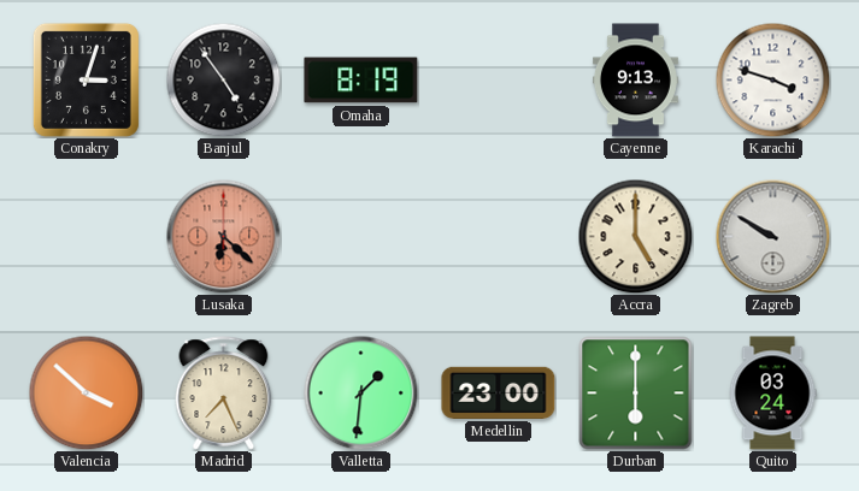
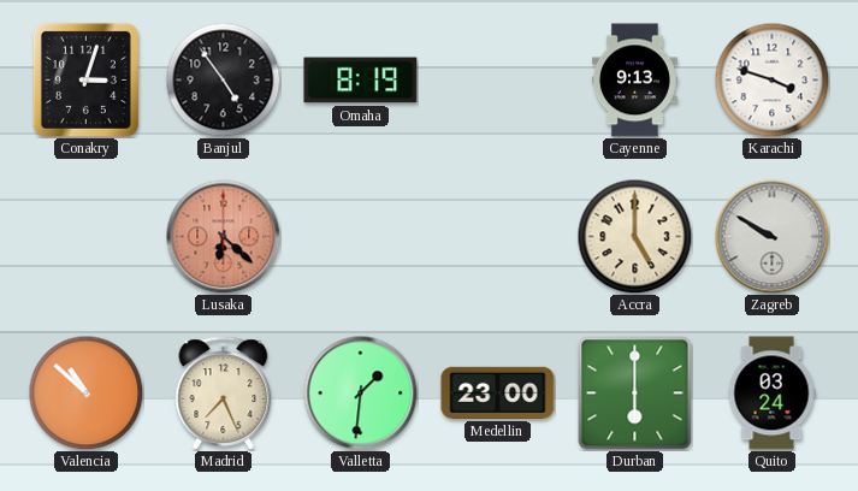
Valencia: 3:52 -> 10:52
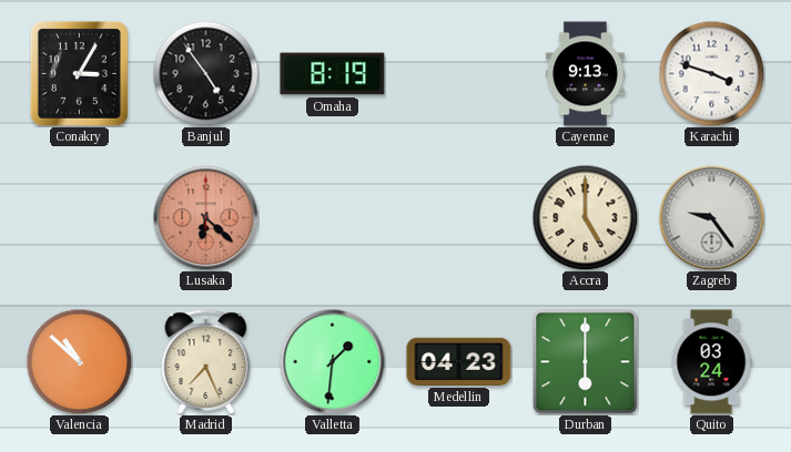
Conakry: 3:03 -> 3:05
Zagreb: 9:50 -> 9:24
Medellin: 23:00 -> 04:23
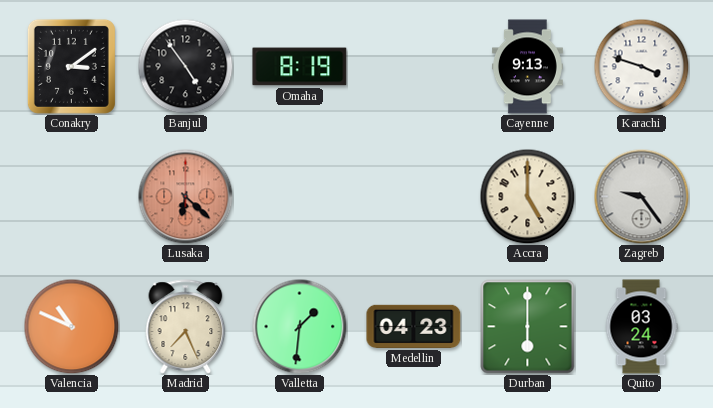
Conakry: 3:05 -> 3:09
Valencia: 10:52 -> 10:49
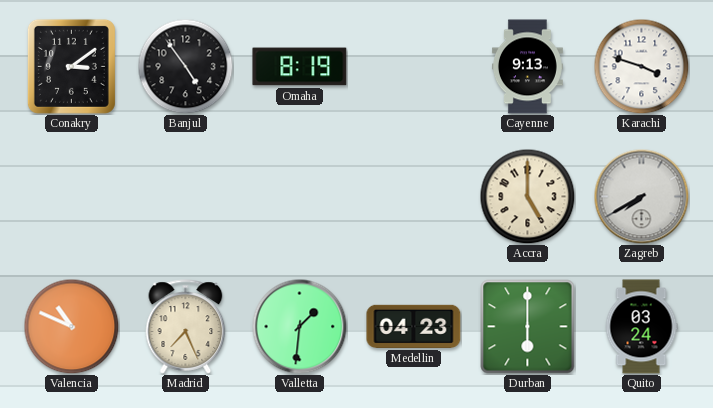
Lusaka: 6:22 -> none
Zagreb: 9:24 -> 7:40
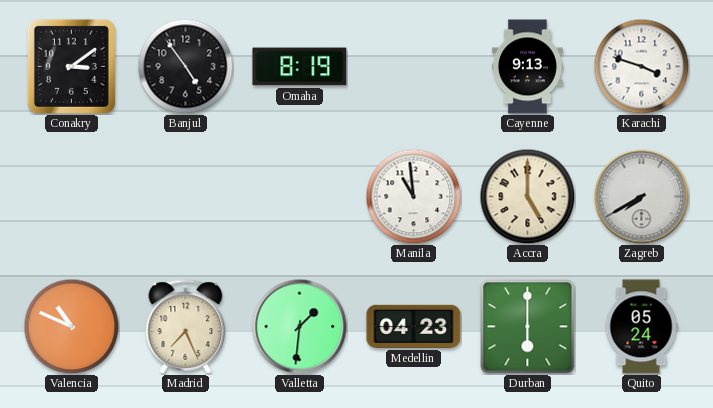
Manila: none -> 10:59
Quito: 03:24 -> 05:24
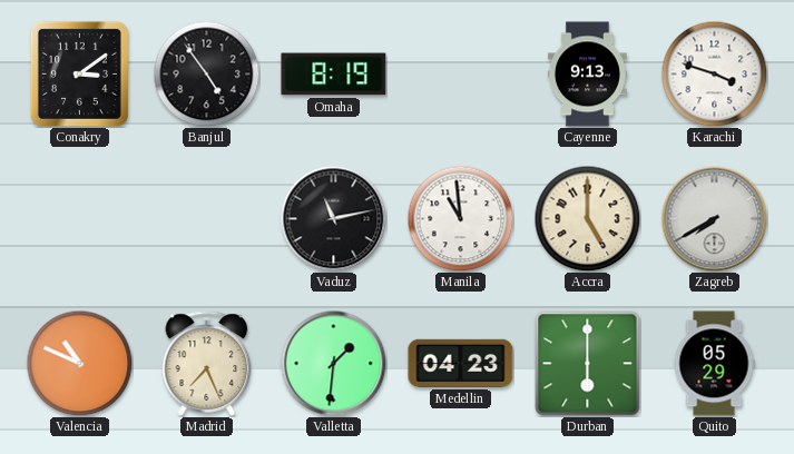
Vaduz: none -> 11:13
Quito: 05:24 -> 05:29
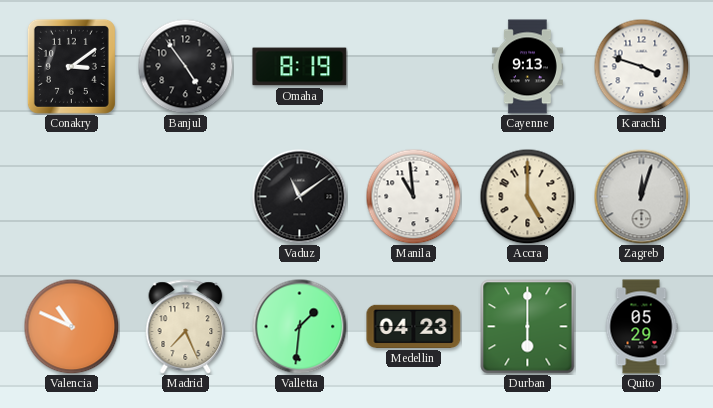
Vaduz: 11:13 -> 11:09
Zagreb: 7:40 -> 12:03
